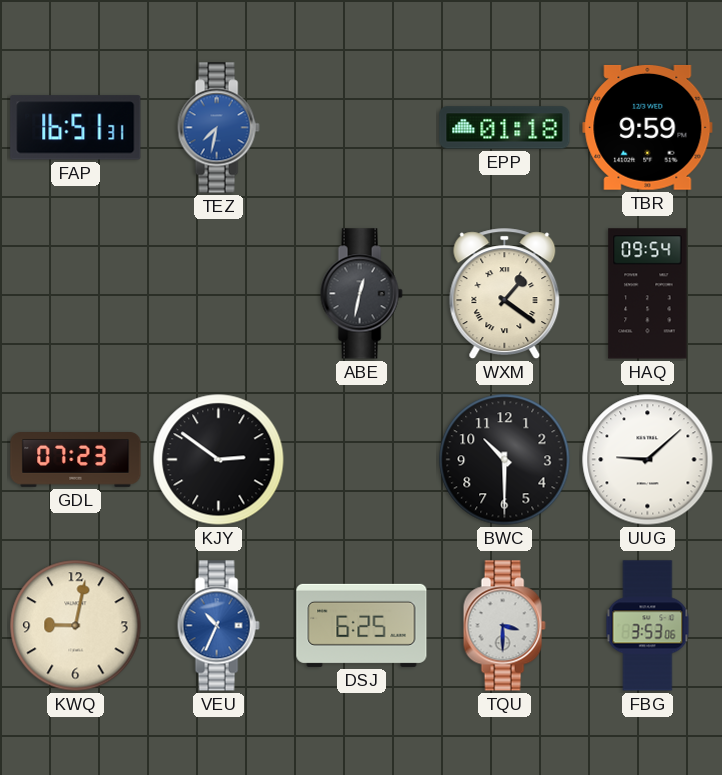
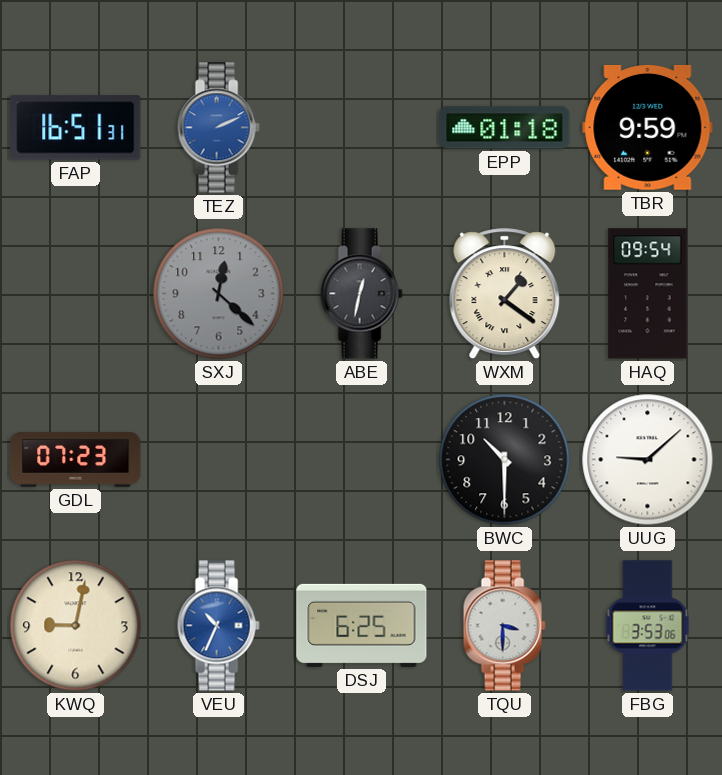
TEZ: 7:32 -> 2:11
SXJ: none -> 12:22
KJY: 2:51 -> none
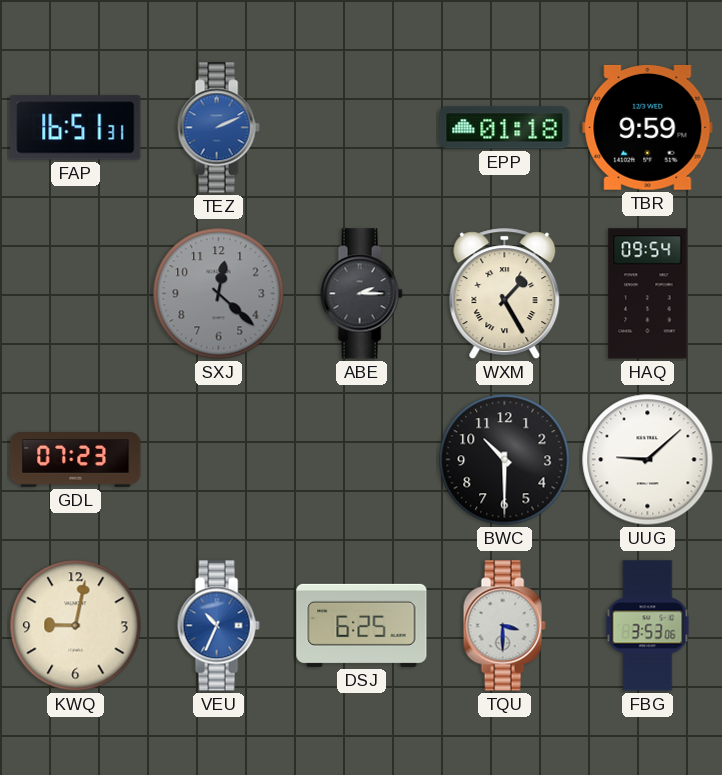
ABE: 12:32 -> 2:15
WXM: 1:21 -> 1:25
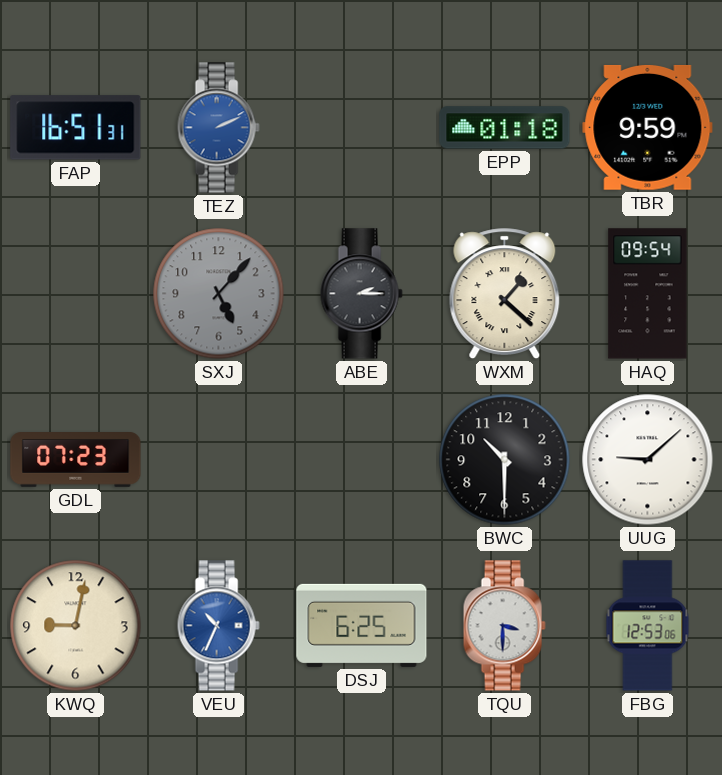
SXJ: 12:22 -> 5:07
WXM: 1:25 -> 1:22
FBG: 3:53 -> 12:53
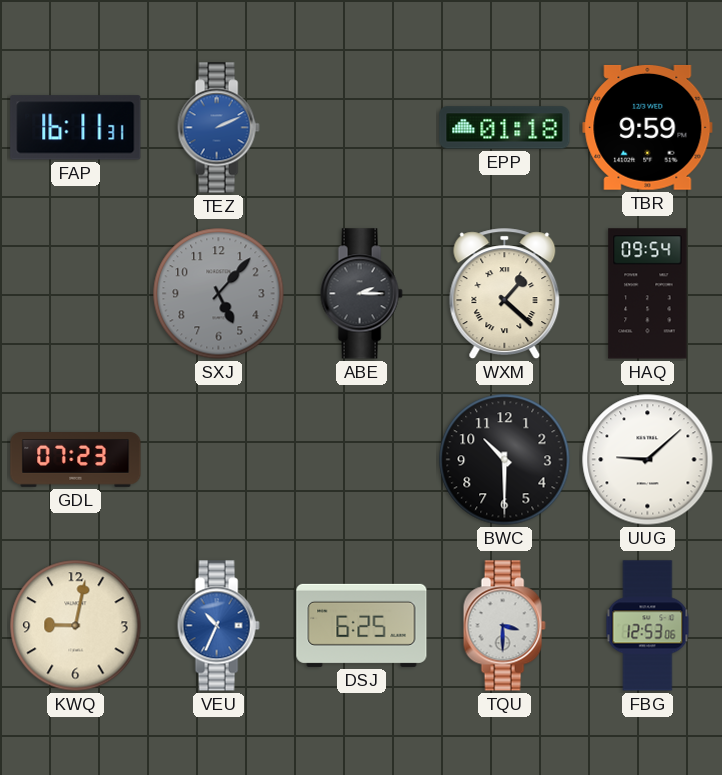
FAP: 16:51 -> 16:11
